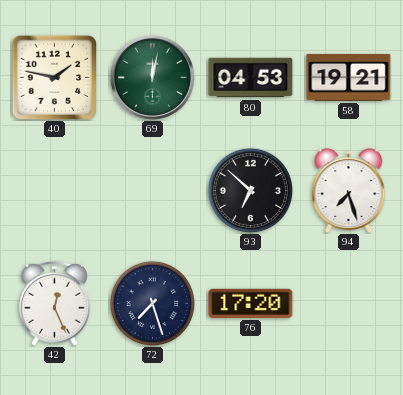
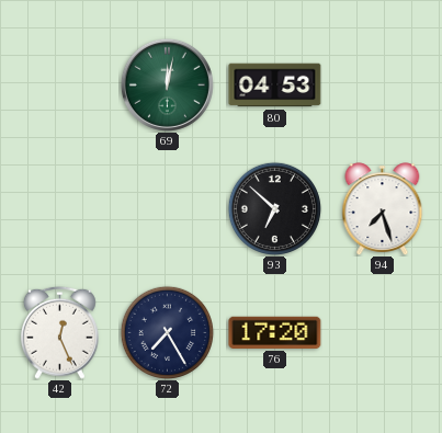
40: 1:47 -> none
58: 19:21 -> none
72: 7:27 -> 7:25
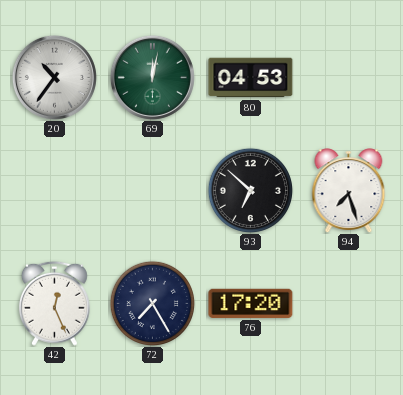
20: none -> 10:36
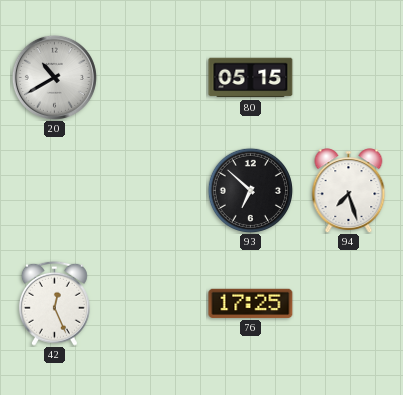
20: 10:36 -> 10:40
69: 12:02 -> none
80: 04:53 -> 05:15
72: 7:25 -> none
76: 17:20 -> 17:25
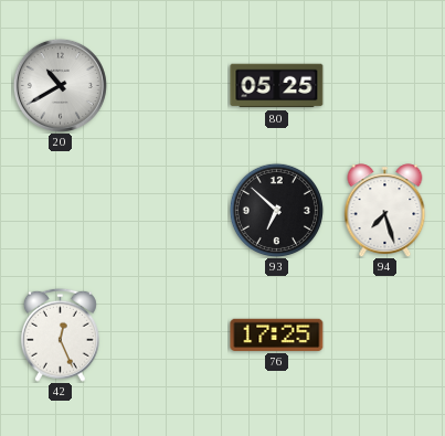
80: 05:15 -> 05:25
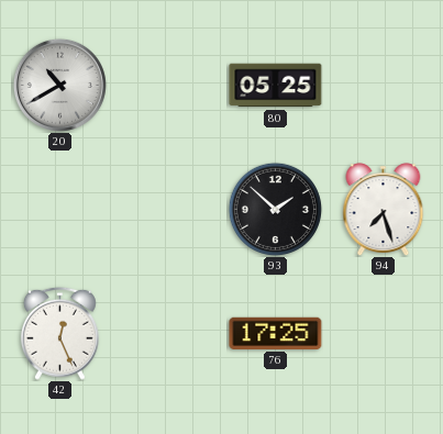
93: 6:52 -> 1:52
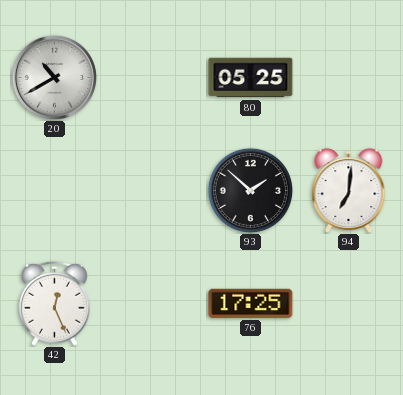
94: 7:27 -> 7:01
